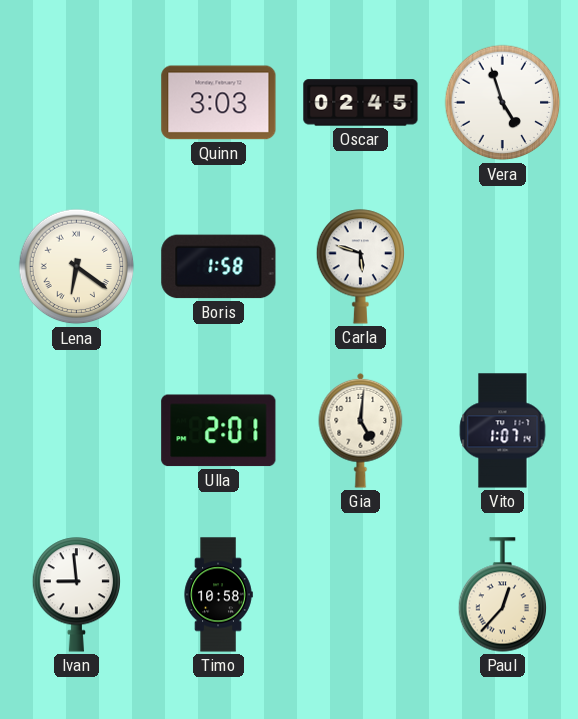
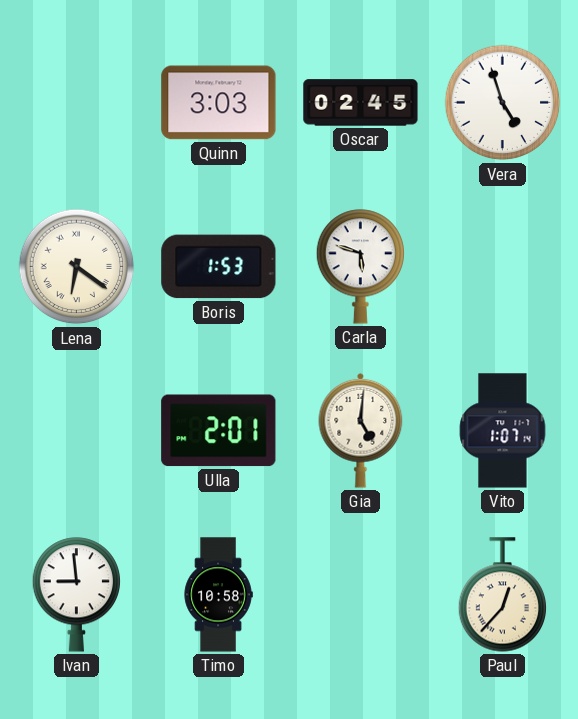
Boris: 1:58 -> 1:53
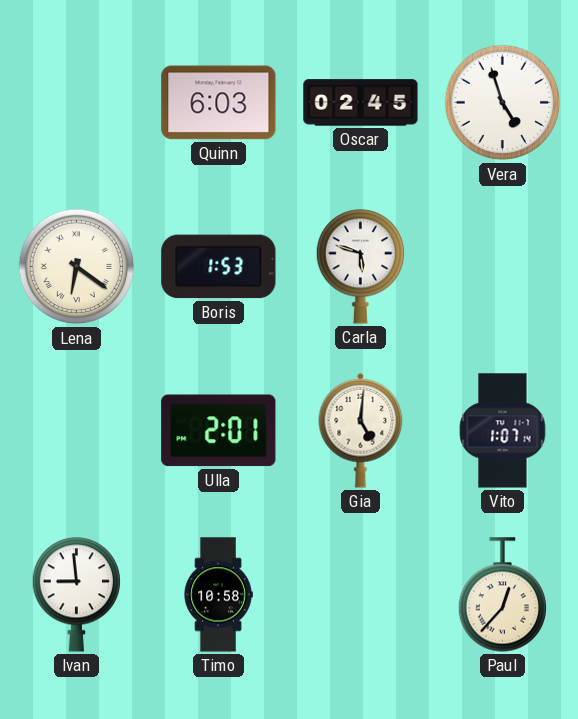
Quinn: 3:03 -> 6:03
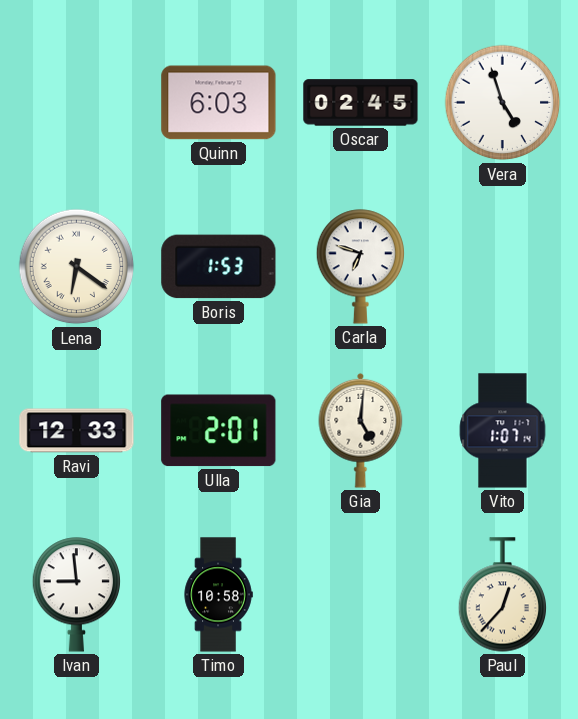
Carla: 5:48 -> 6:48
Ravi: none -> 12:33
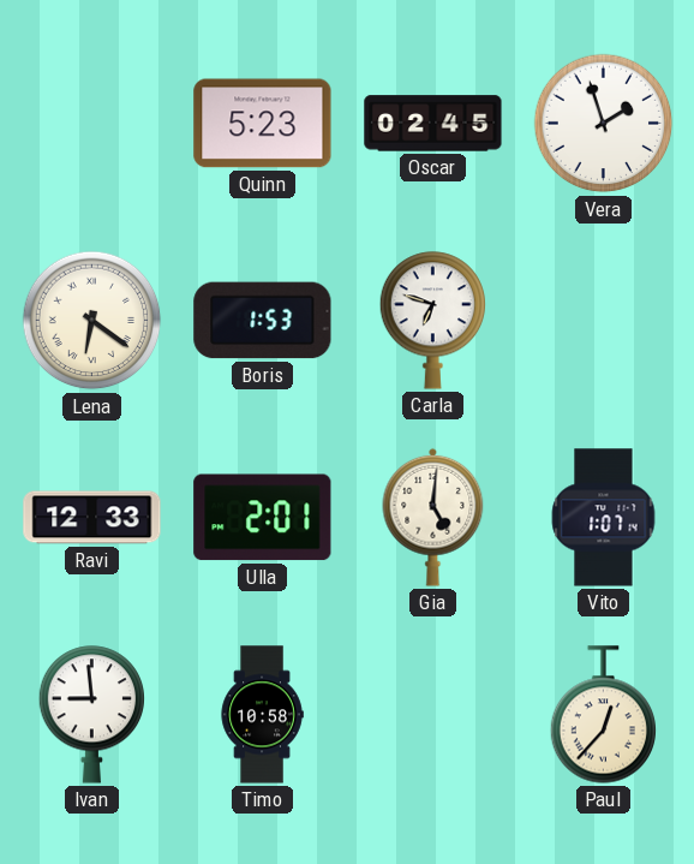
Quinn: 6:03 -> 5:23
Vera: 4:57 -> 1:57
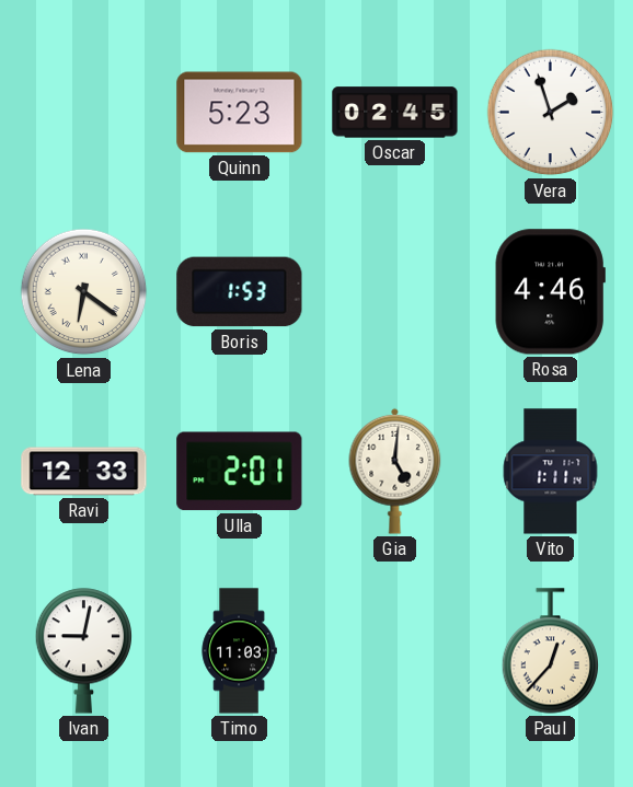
Carla: 6:48 -> none
Rosa: none -> 4:46
Vito: 1:07 -> 1:11
Ivan: 8:59 -> 9:02
Timo: 10:58 -> 11:03
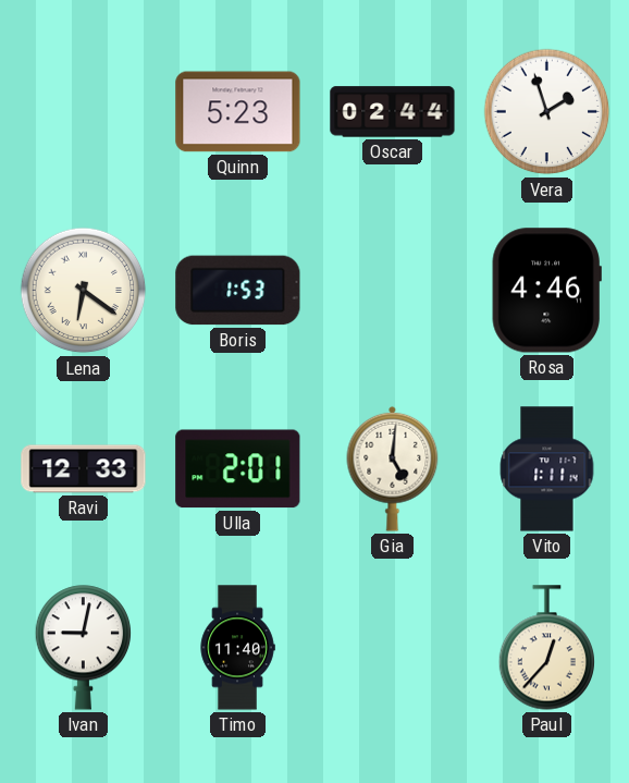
Oscar: 02:45 -> 02:44
Timo: 11:03 -> 11:40
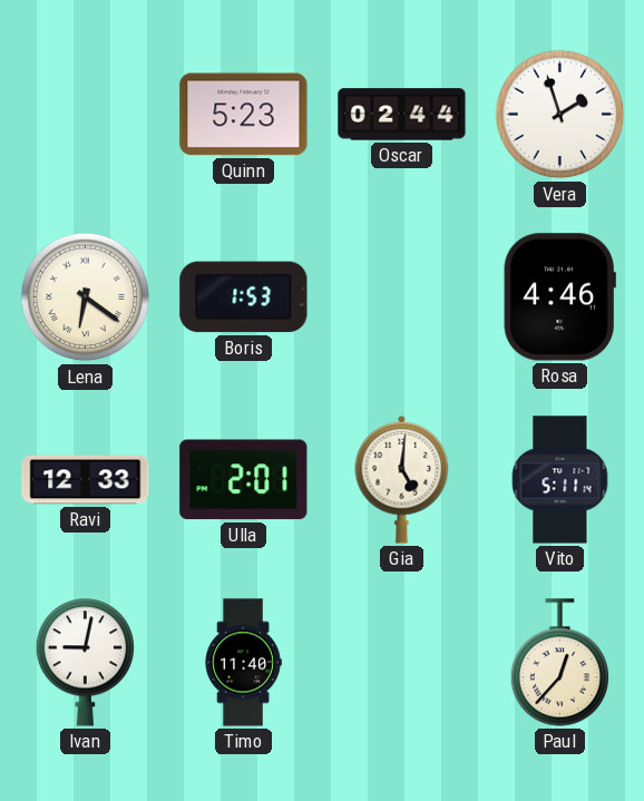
Vito: 1:11 -> 5:11
